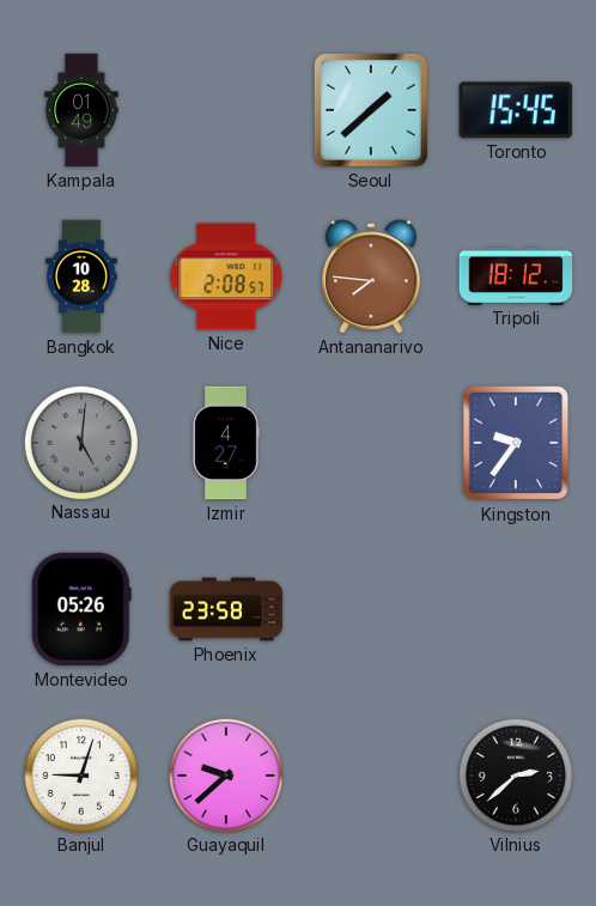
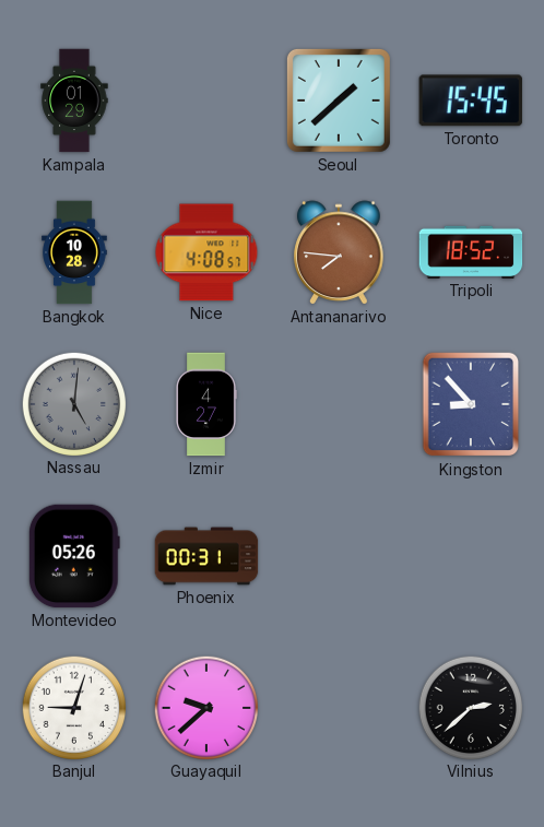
Kampala: 01:49 -> 01:29
Nice: 2:08 -> 4:08
Tripoli: 18:12 -> 18:52
Kingston: 9:36 -> 8:53
Phoenix: 23:58 -> 00:31
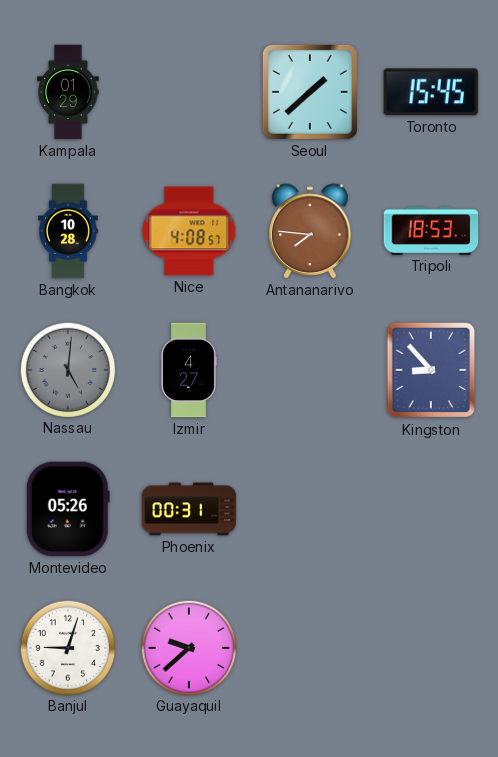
Tripoli: 18:52 -> 18:53
Vilnius: 2:38 -> none
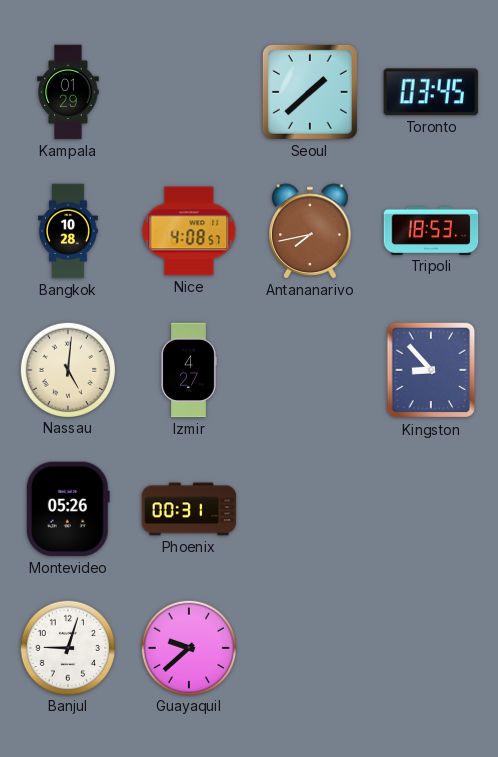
Toronto: 15:45 -> 03:45
Antananarivo: 7:46 -> 7:43
Nassau dial: grey -> cream
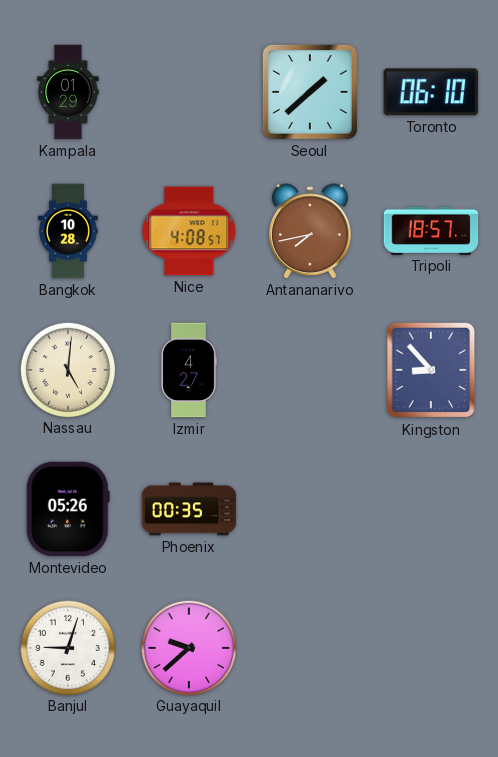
Toronto: 03:45 -> 06:10
Tripoli: 18:53 -> 18:57
Phoenix: 00:31 -> 00:35
